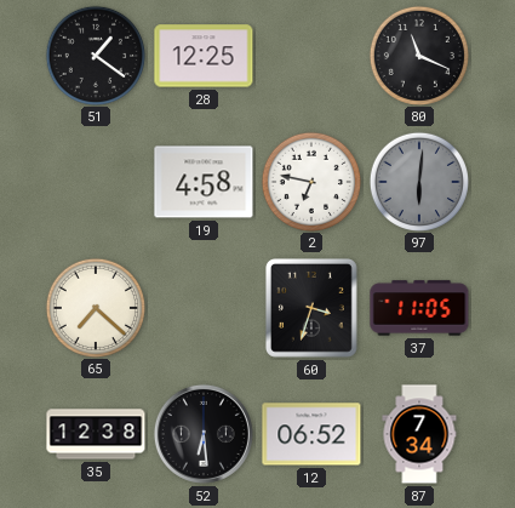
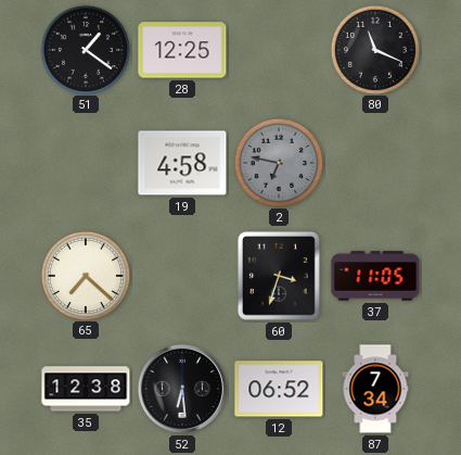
2 dial: white -> grey
97: 6:01 -> none
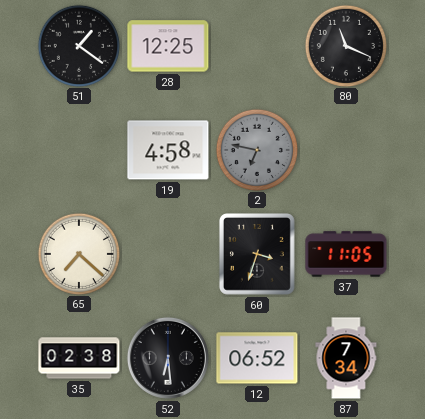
35: 12:38 -> 02:38
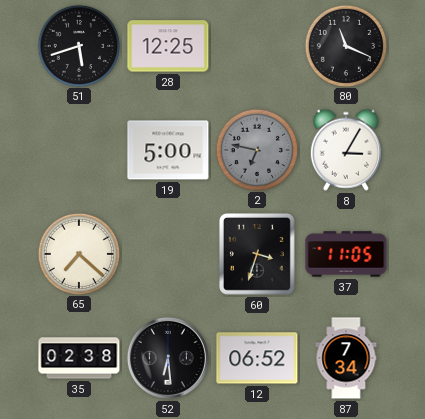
51: 1:21 -> 5:42
19: 4:58 -> 5:00
8: none -> 3:05
